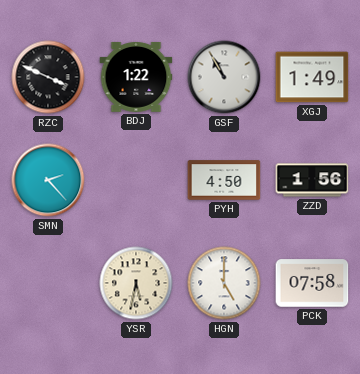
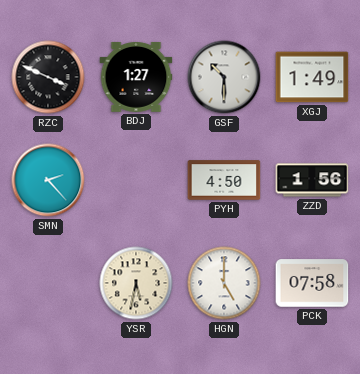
BDJ: 1:22 -> 1:27
GSF: 10:55 -> 10:30
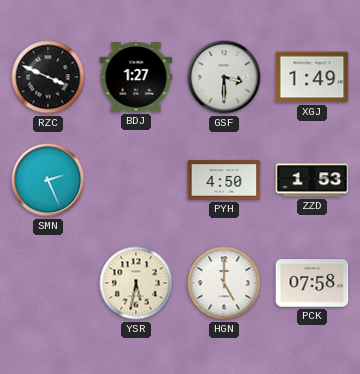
GSF: 10:30 -> 3:30
SMN: 2:23 -> 2:26
ZZD: 1:56 -> 1:53
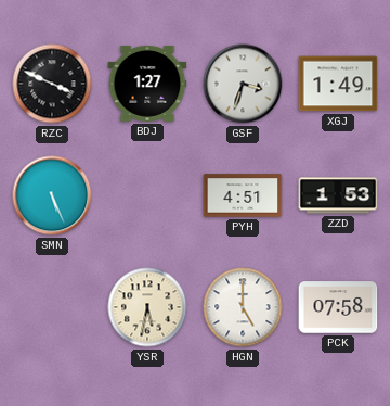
GSF: 3:30 -> 3:33
SMN: 2:26 -> 5:26
PYH: 4:50 -> 4:51
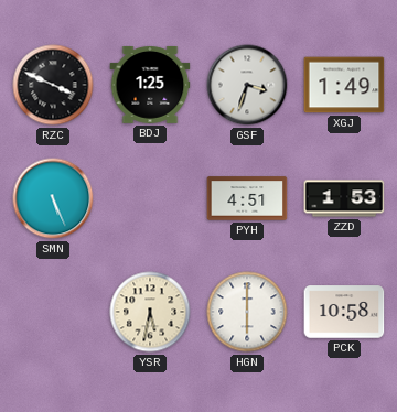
BDJ: 1:27 -> 1:25
HGN: 5:00 -> 6:00
PCK: 07:58 -> 10:58
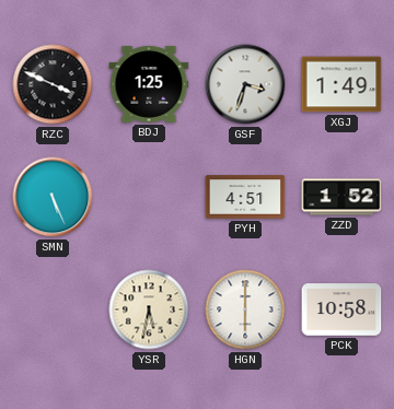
ZZD: 1:53 -> 1:52
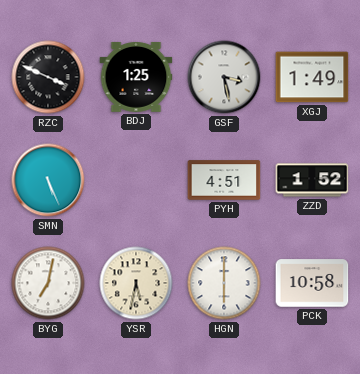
GSF: 3:33 -> 3:28
BYG: none -> 7:02
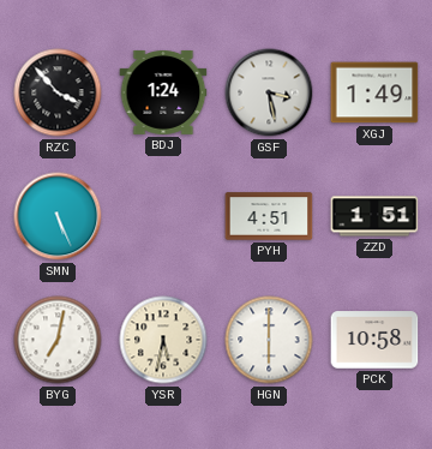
RZC: 3:49 -> 3:53
BDJ: 1:25 -> 1:24
ZZD: 1:52 -> 1:51
